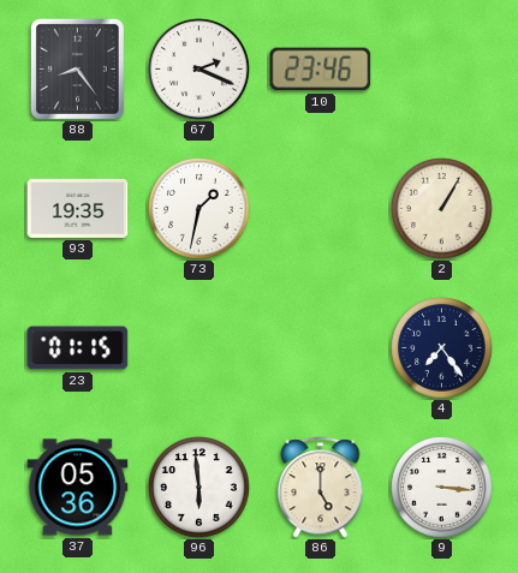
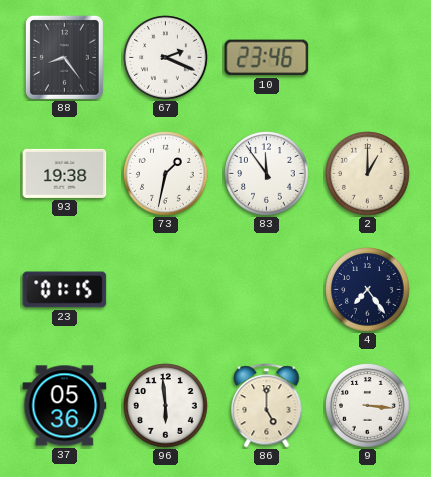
93: 19:35 -> 19:38
83: none -> 11:54
2: 1:05 -> 1:00
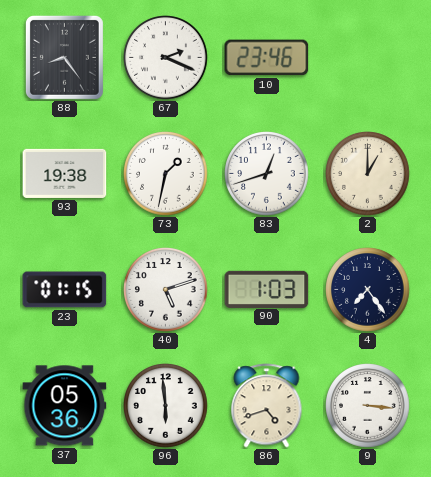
83: 11:54 -> 12:42
40: none -> 5:12
90: none -> 1:03
86: 5:00 -> 4:42
